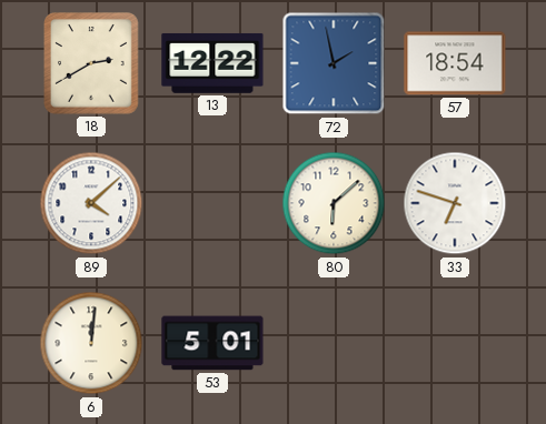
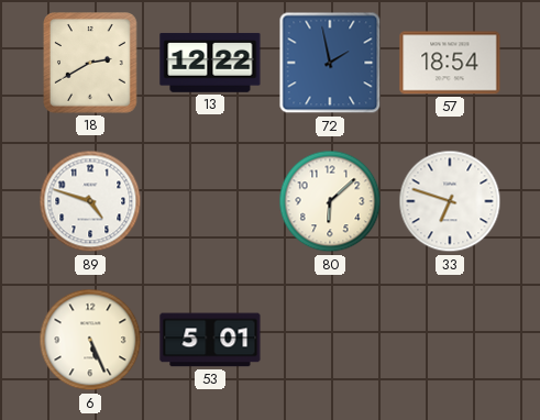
89: 4:08 -> 4:48
6: 12:01 -> 5:26
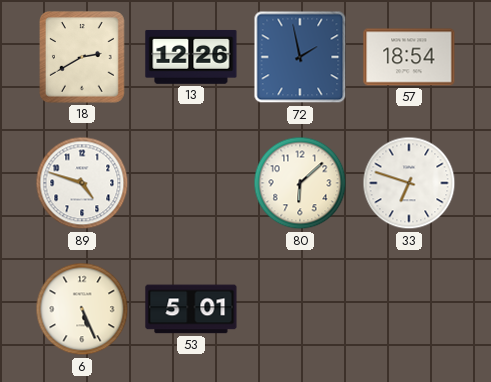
13: 12:22 -> 12:26
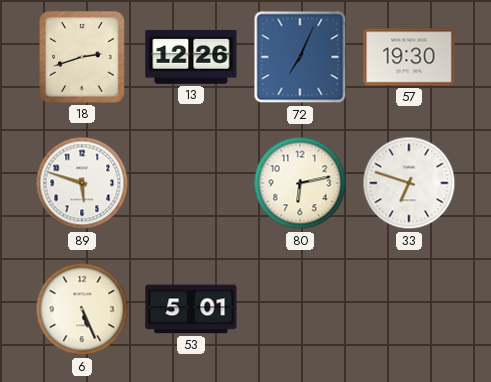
18: 2:40 -> 2:42
72: 1:58 -> 7:04
57: 18:54 -> 19:30
89: 4:48 -> 5:48
80: 6:08 -> 6:13
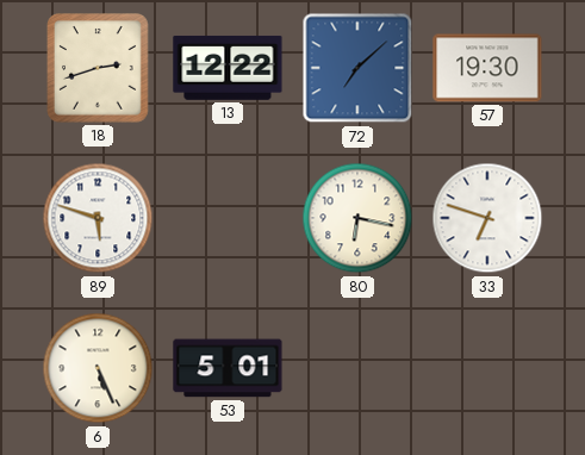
13: 12:26 -> 12:22
72: 7:04 -> 7:08
80: 6:13 -> 6:17
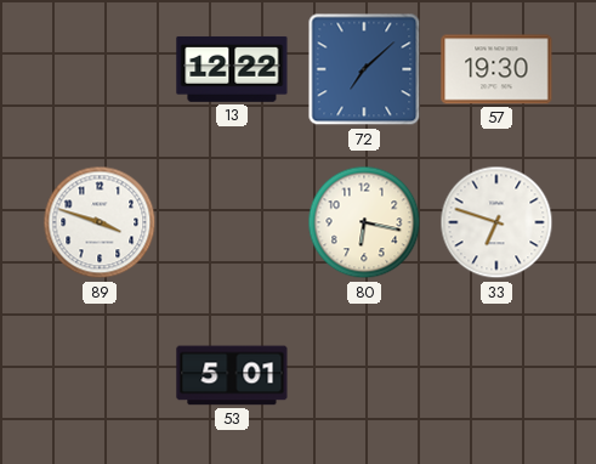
18: 2:42 -> none
89: 5:48 -> 3:48
6: 5:26 -> none
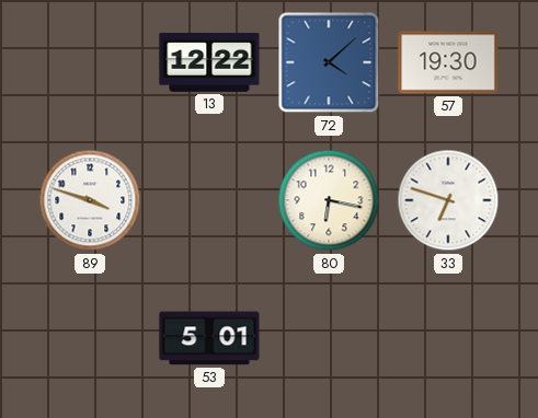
72: 7:08 -> 4:08
